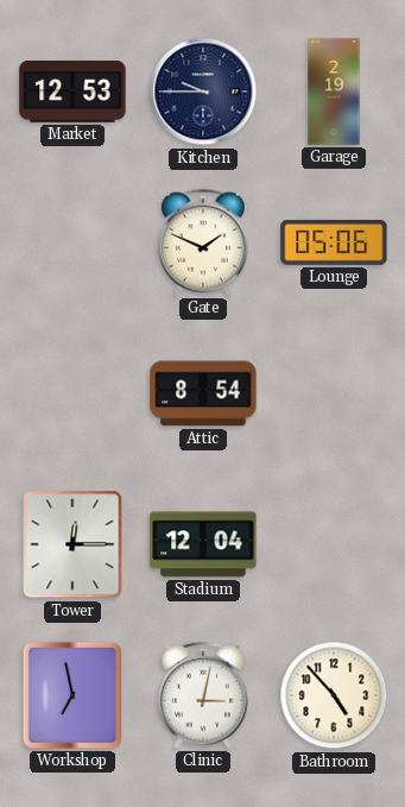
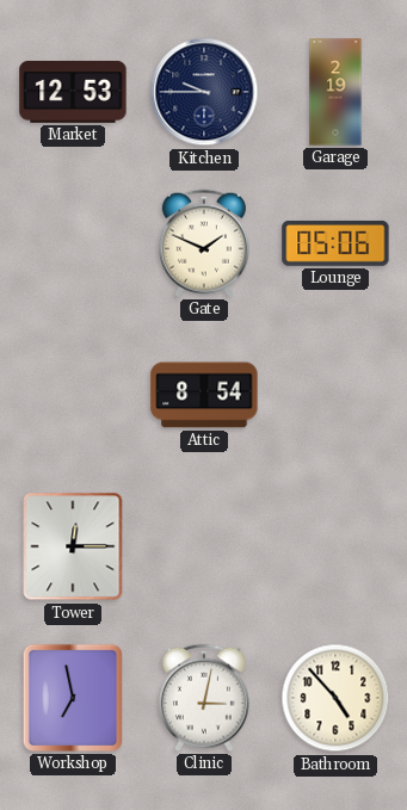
Stadium: 12:04 -> none
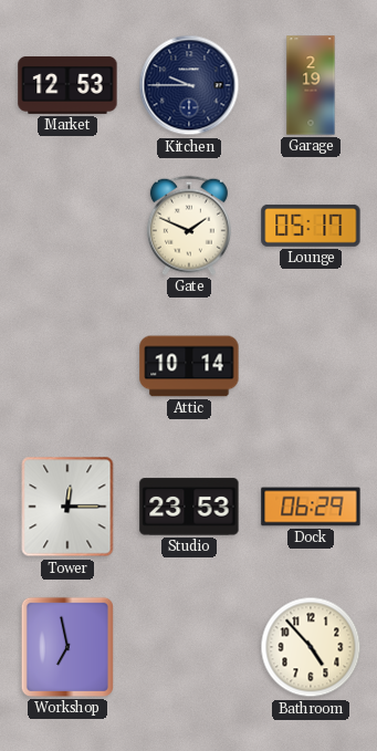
Lounge: 05:06 -> 05:17
Attic: 8:54 -> 10:14
Studio: none -> 23:53
Dock: none -> 06:29
Clinic: 3:02 -> none
